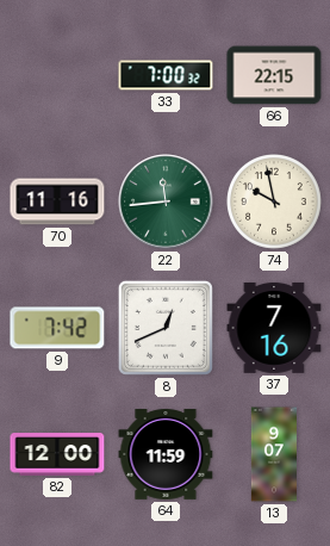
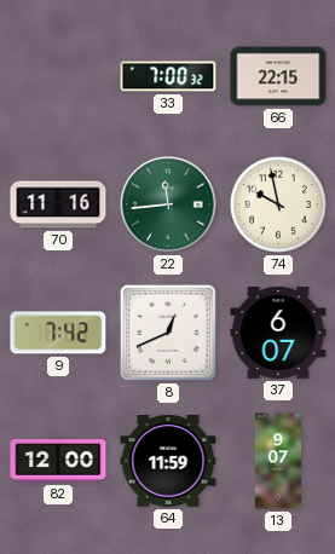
37: 7:16 -> 6:07
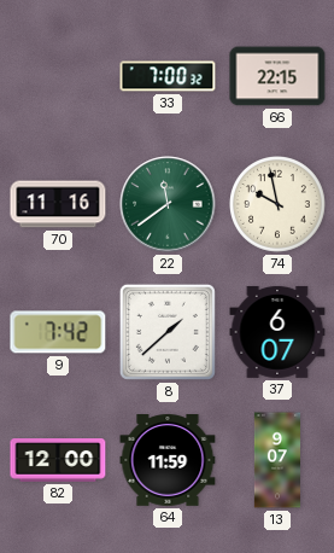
22: 11:44 -> 11:39
8: 12:41 -> 1:38
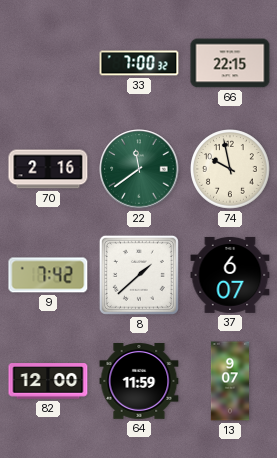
70: 11:16 -> 2:16
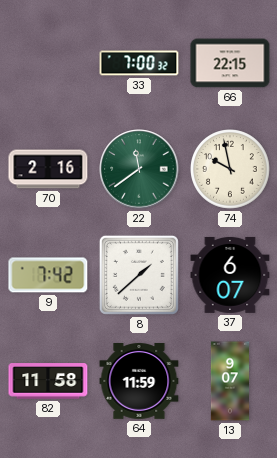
82: 12:00 -> 11:58
